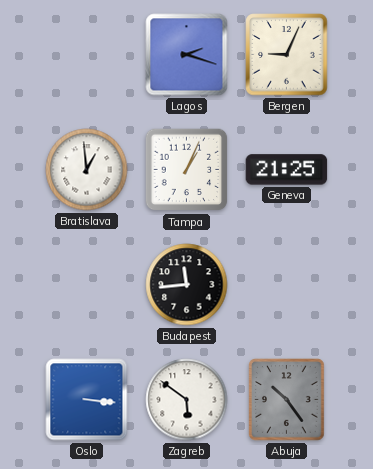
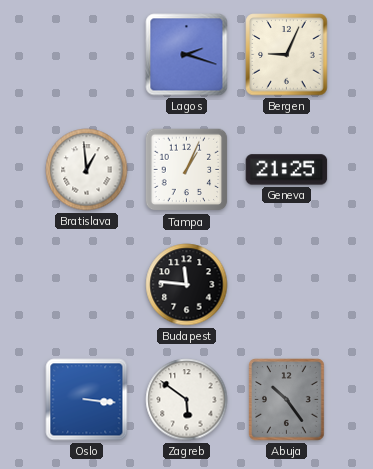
Budapest: 11:44 -> 11:46
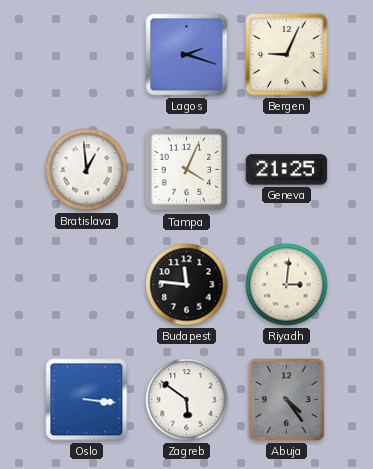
Tampa: 1:04 -> 4:04
Riyadh: none -> 3:01
Abuja: 10:24 -> 4:24
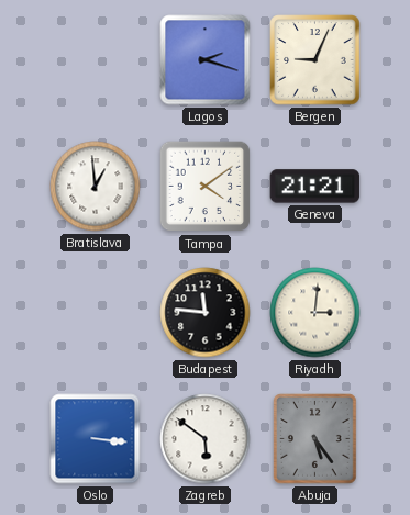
Tampa: 4:04 -> 4:09
Geneva: 21:25 -> 21:21
Abuja: 4:24 -> 5:24
